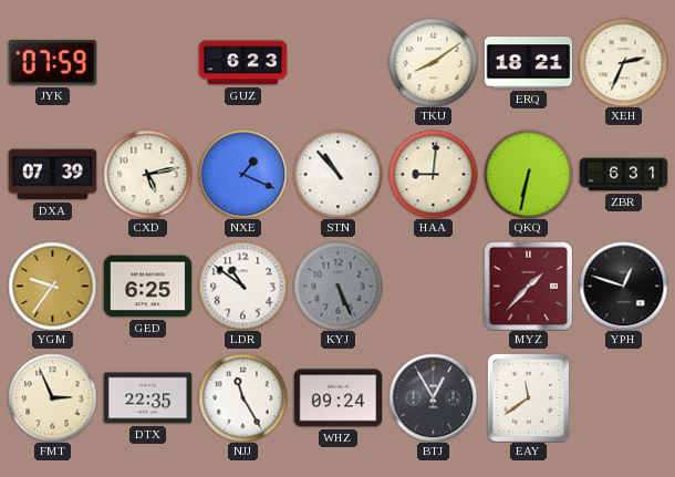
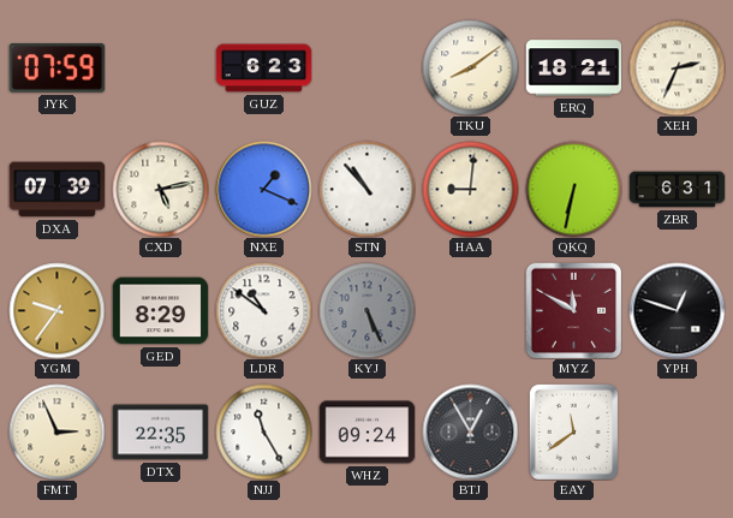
GED: 6:25 -> 8:29
MYZ: 1:37 -> 11:50
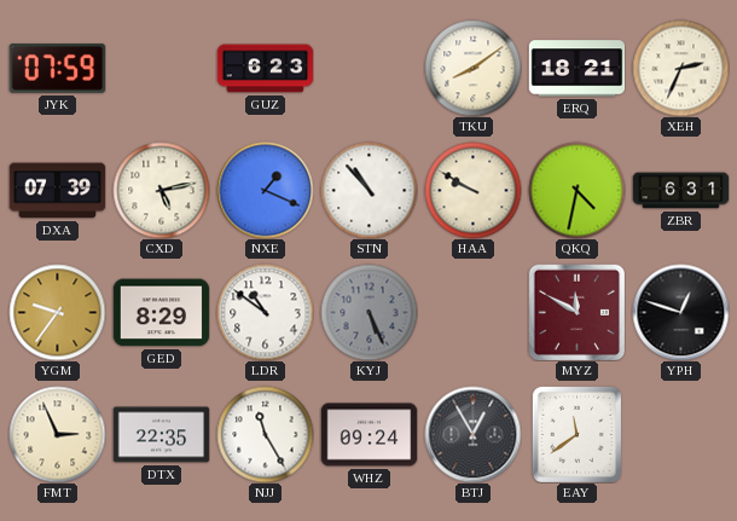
HAA: 9:01 -> 9:50
QKQ: 6:32 -> 4:32
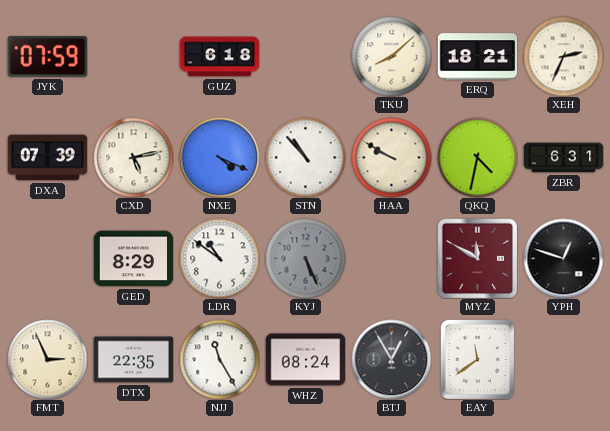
GUZ: 6:23 -> 6:18
TKU: 8:09 -> 8:08
NXE: 1:19 -> 4:19
YGM: 9:36 -> none
WHZ: 09:24 -> 08:24
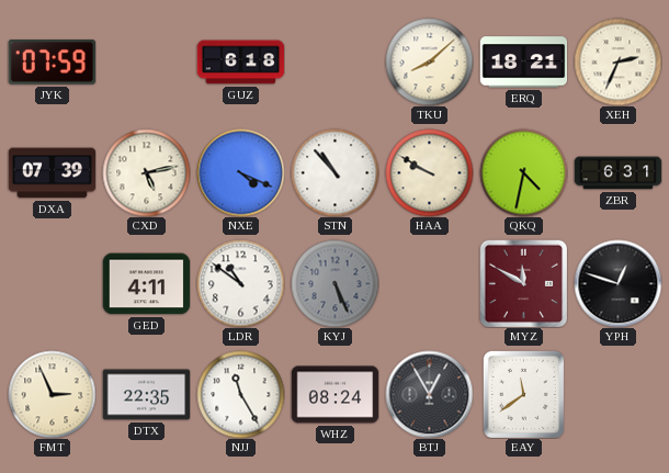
GED: 8:29 -> 4:11
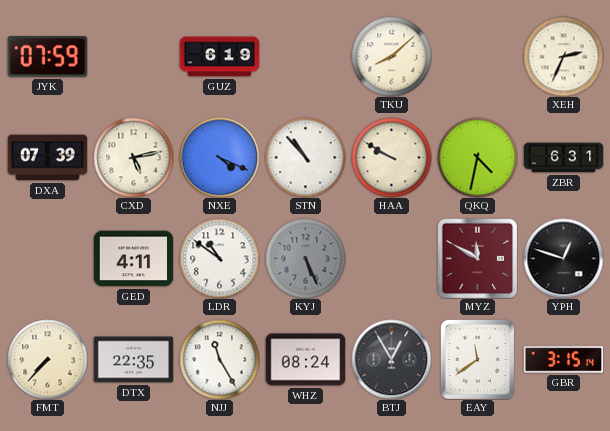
GUZ: 6:18 -> 6:19
ERQ: 18:21 -> none
FMT: 2:56 -> 7:37
GBR: none -> 3:15
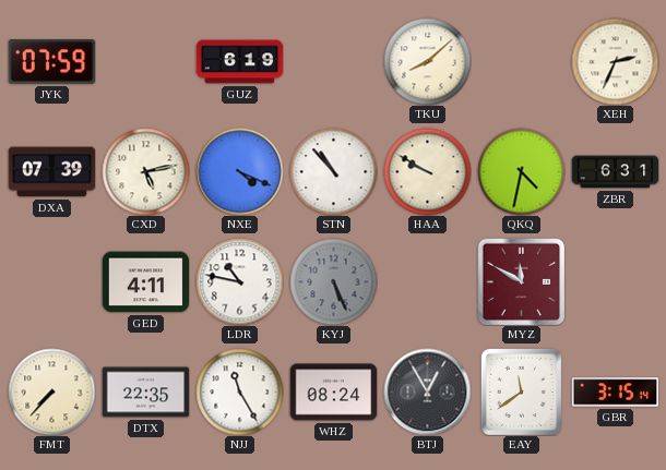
LDR: 10:51 -> 10:47
YPH: 12:48 -> none
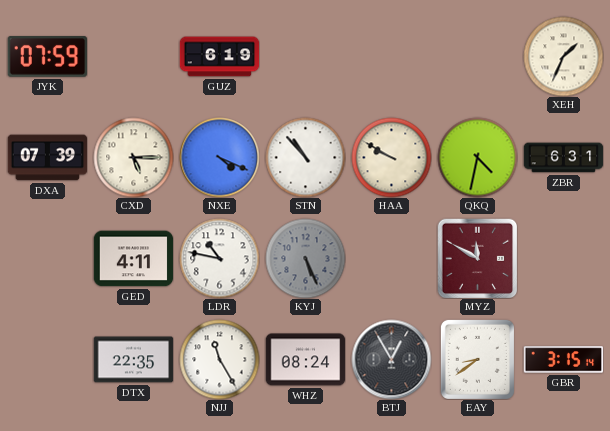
TKU: 8:08 -> none
XEH: 2:34 -> 1:34
CXD: 5:13 -> 5:15
FMT: 7:37 -> none
EAY: 11:39 -> 8:39
